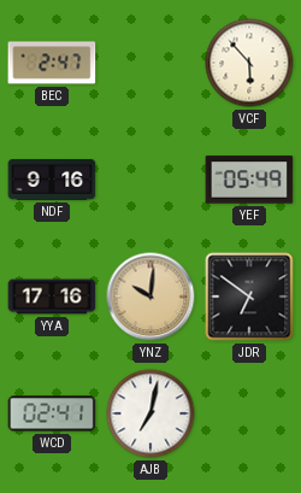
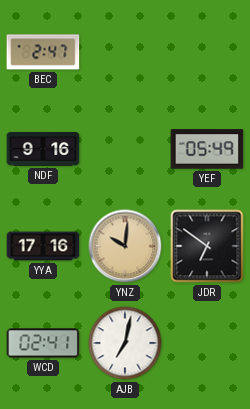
VCF: 5:53 -> none
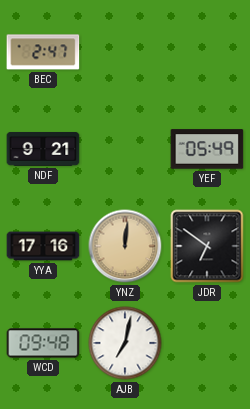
NDF: 9:16 -> 9:21
YNZ: 10:01 -> 12:01
WCD: 02:41 -> 09:48
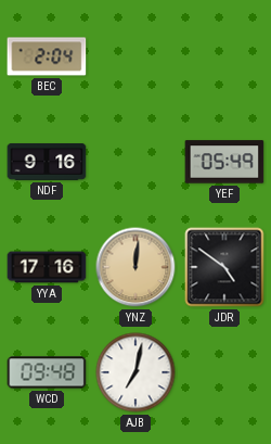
BEC: 2:47 -> 2:04
NDF: 9:21 -> 9:16
JDR: 6:51 -> 4:51
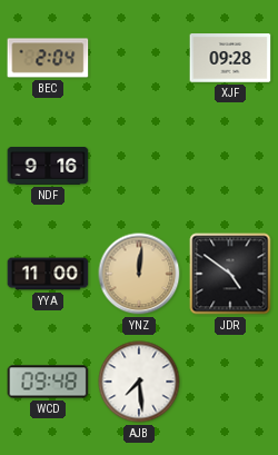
XJF: none -> 09:28
YEF: 05:49 -> none
YYA: 17:16 -> 11:00
AJB: 7:02 -> 7:29
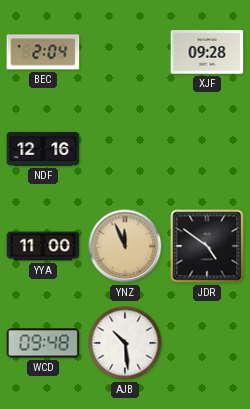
NDF: 9:16 -> 12:16
YNZ: 12:01 -> 11:56
AJB: 7:29 -> 10:29
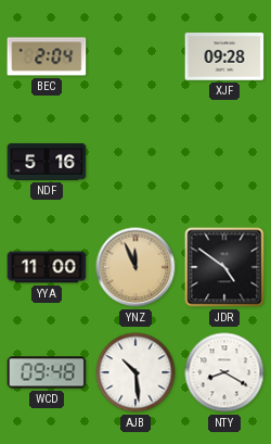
NDF: 12:16 -> 5:16
NTY: none -> 8:20
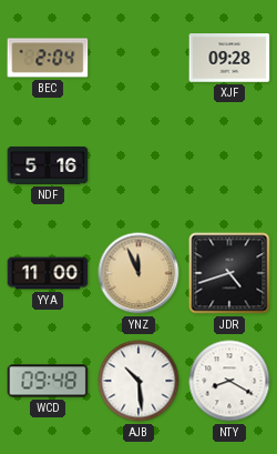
JDR: 4:51 -> 4:42
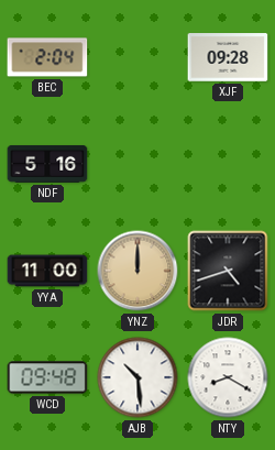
YNZ: 11:56 -> 12:00
